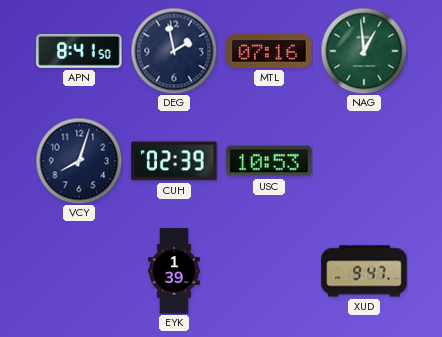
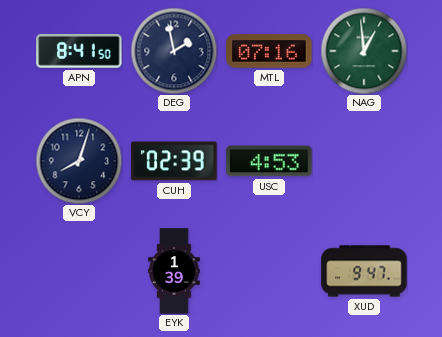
USC: 10:53 -> 4:53
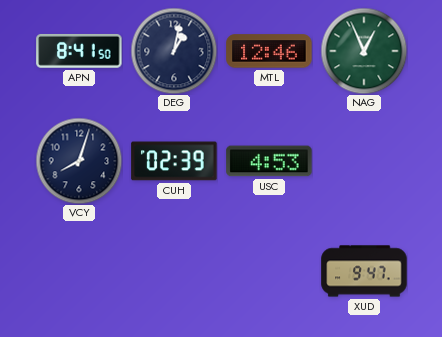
DEG: 1:58 -> 1:02
MTL: 07:16 -> 12:46
NAG: 12:59 -> 12:56
EYK: 1:39 -> none
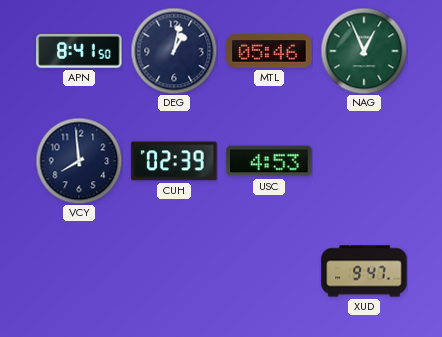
MTL: 12:46 -> 05:46
VCY: 8:03 -> 7:59
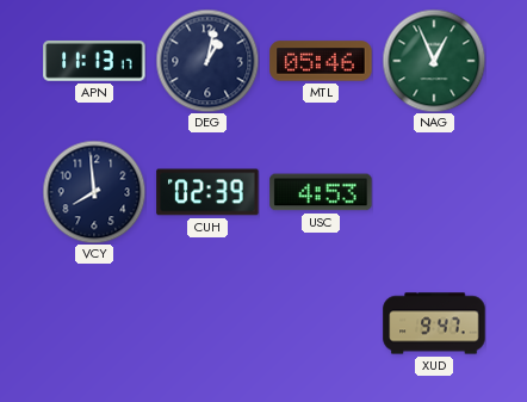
APN: 8:41 -> 11:13
